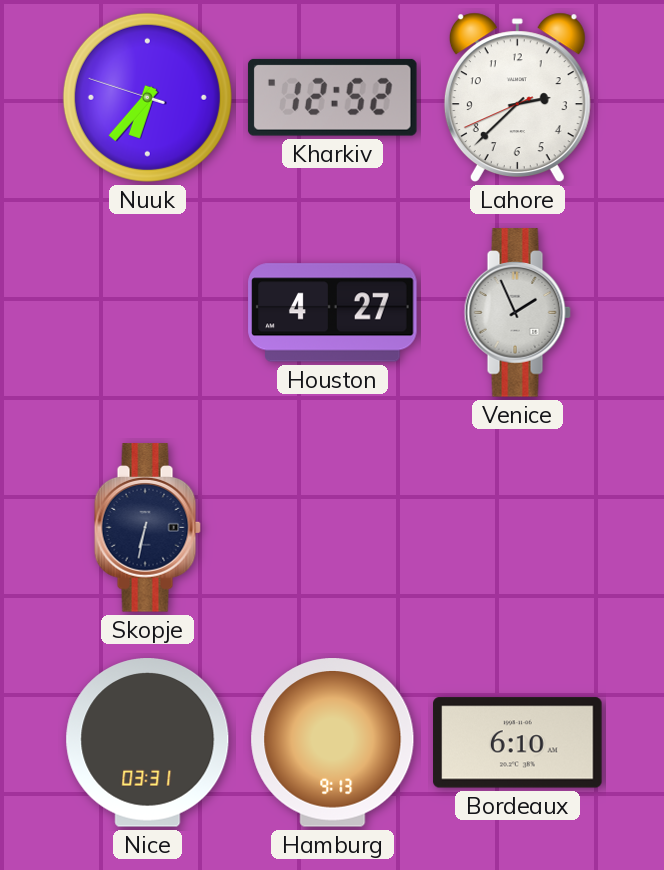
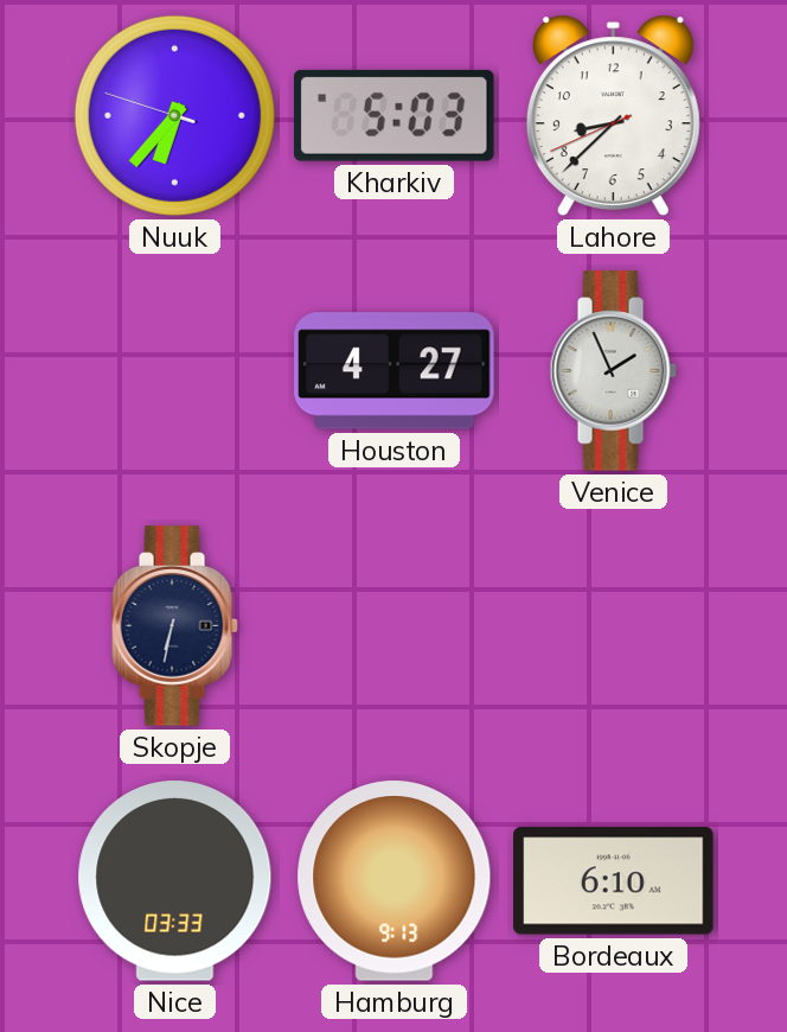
Kharkiv: 12:52 -> 5:03
Lahore: 2:37 -> 8:37
Nice: 03:31 -> 03:33
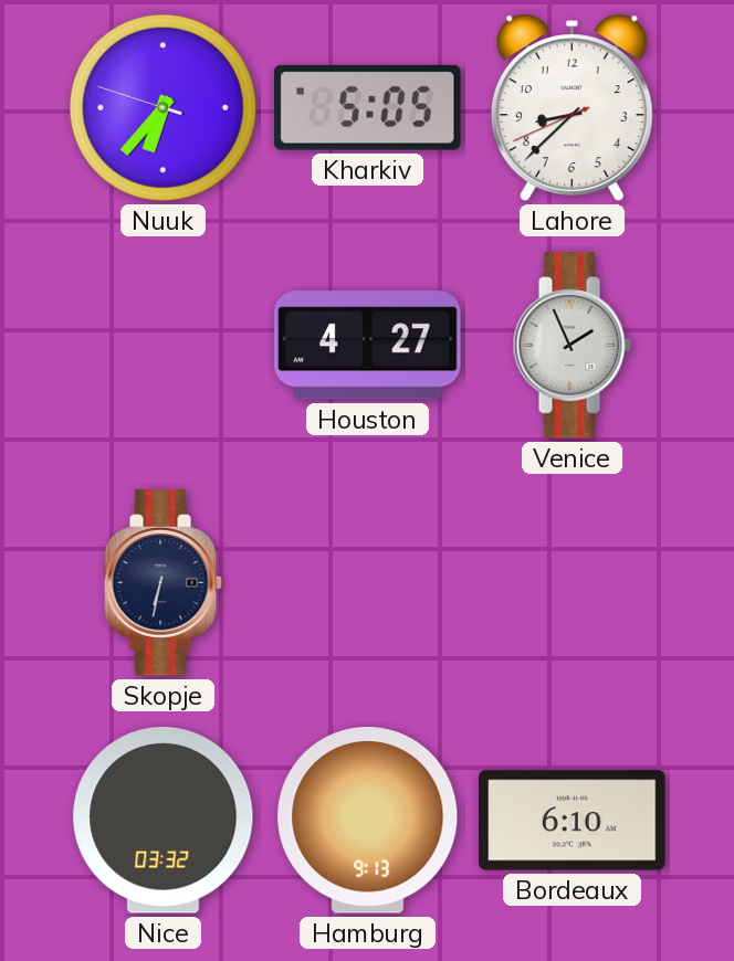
Kharkiv: 5:03 -> 5:05
Nice: 03:33 -> 03:32
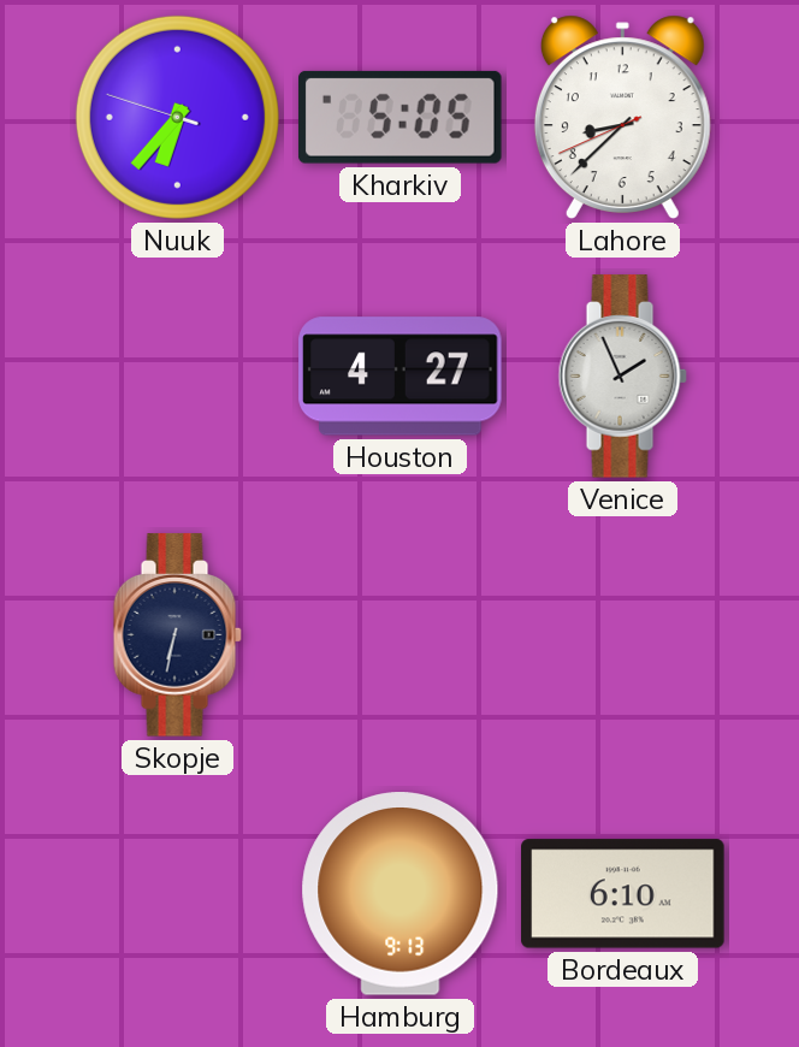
Nice: 03:32 -> none
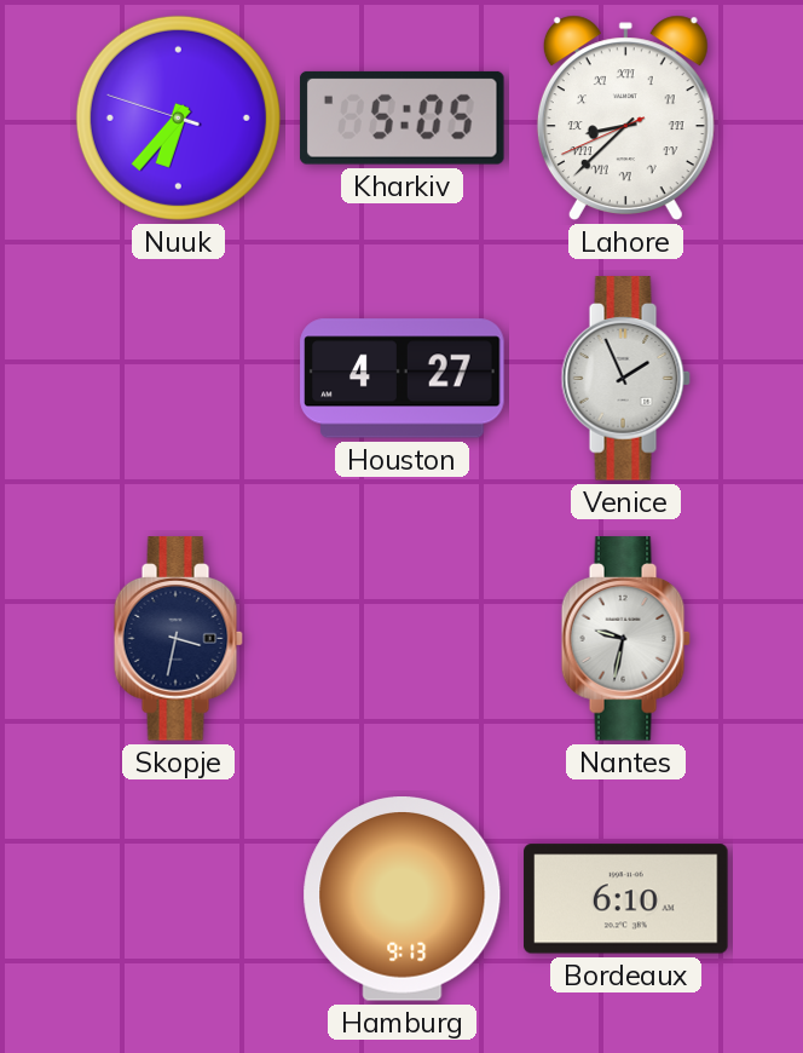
Lahore numerals: Arabic -> Roman
Skopje: 6:32 -> 3:32
Nantes: none -> 9:32
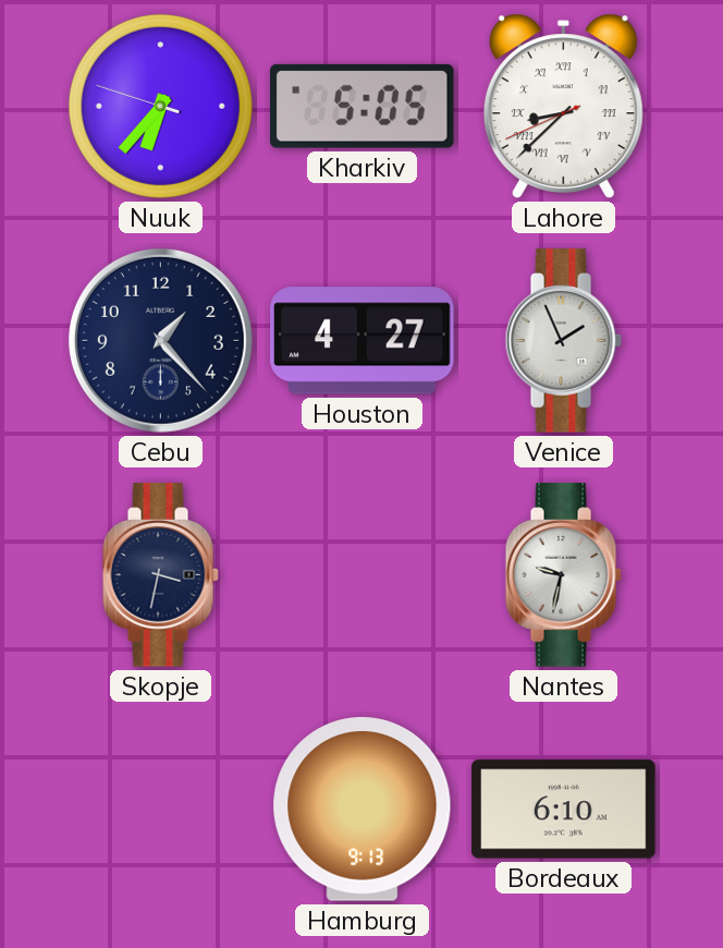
Cebu: none -> 1:23
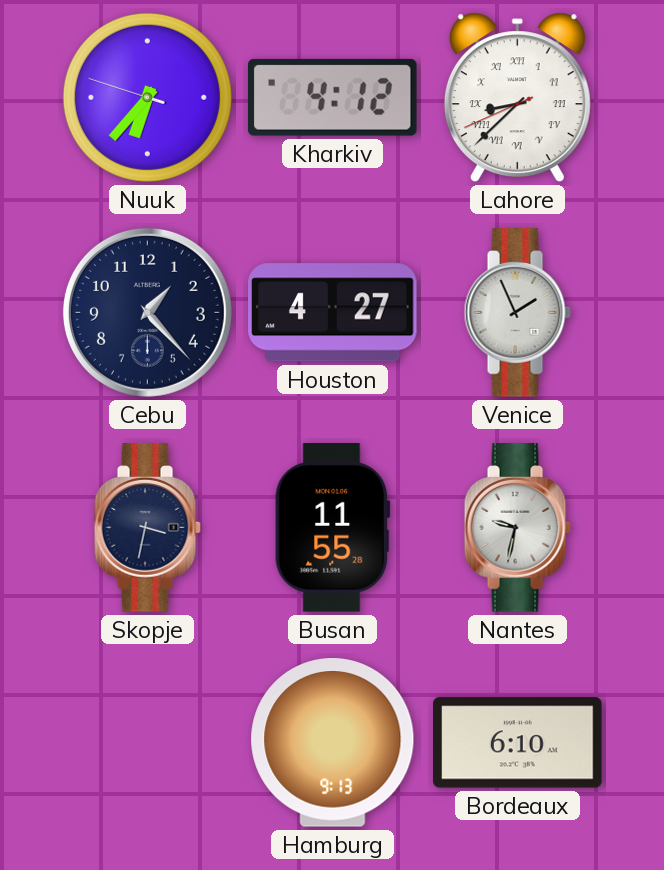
Kharkiv: 5:05 -> 4:12
Busan: none -> 11:55
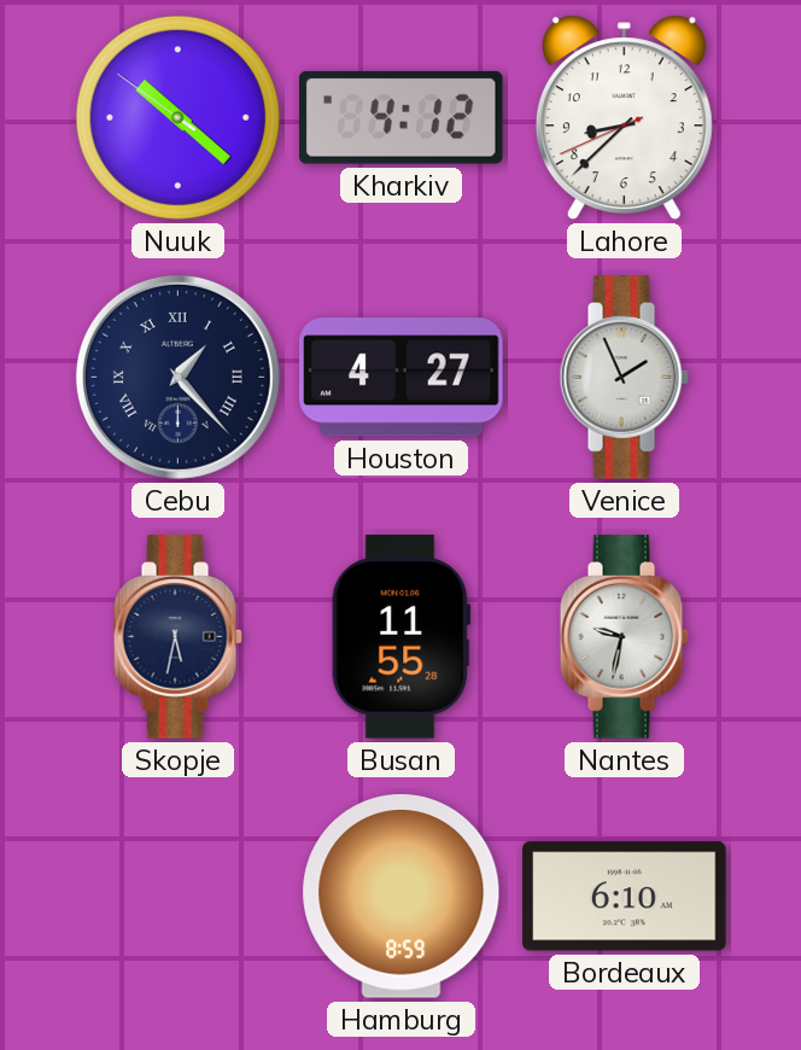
Nuuk: 6:36 -> 10:21
Lahore numerals: Roman -> Arabic
Cebu numerals: Arabic -> Roman
Skopje: 3:32 -> 5:32
Hamburg: 9:13 -> 8:59
